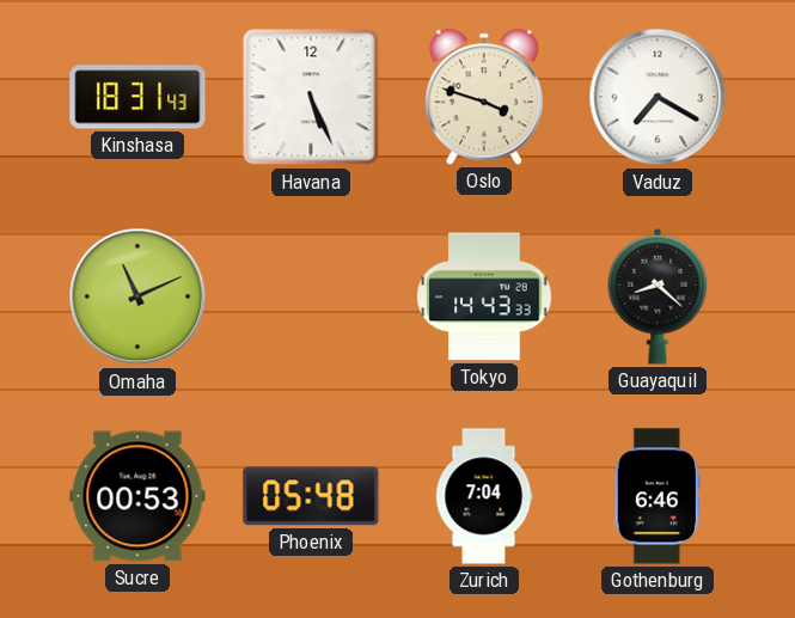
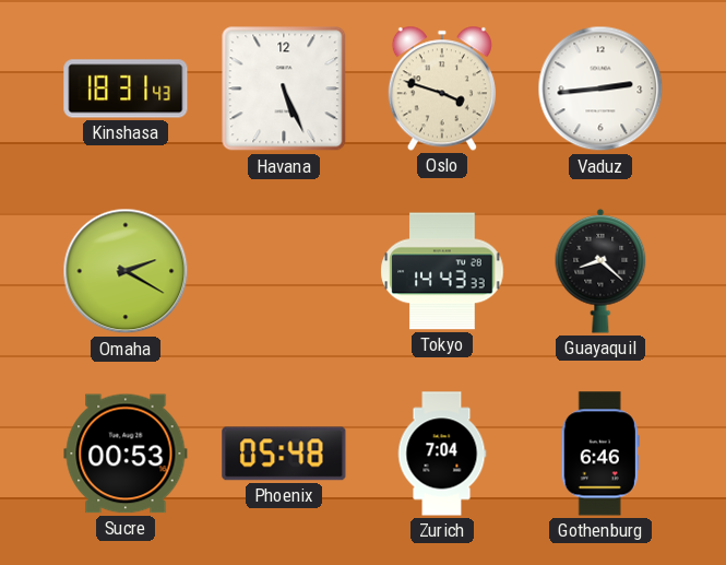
Vaduz: 7:20 -> 2:44
Omaha: 11:11 -> 2:20
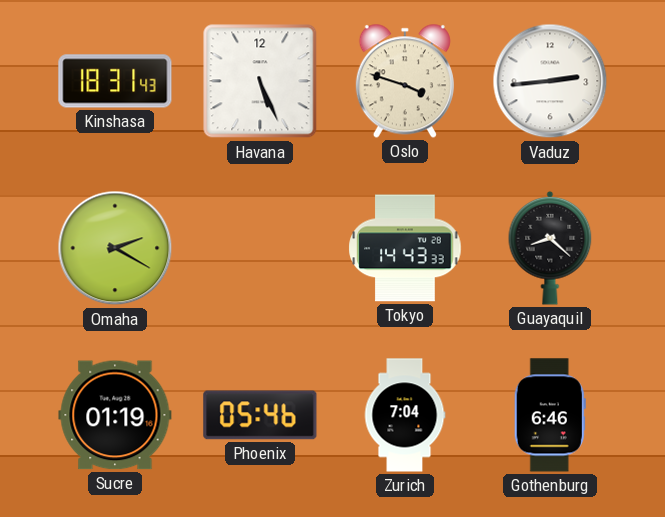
Sucre: 00:53 -> 01:19
Phoenix: 05:48 -> 05:46
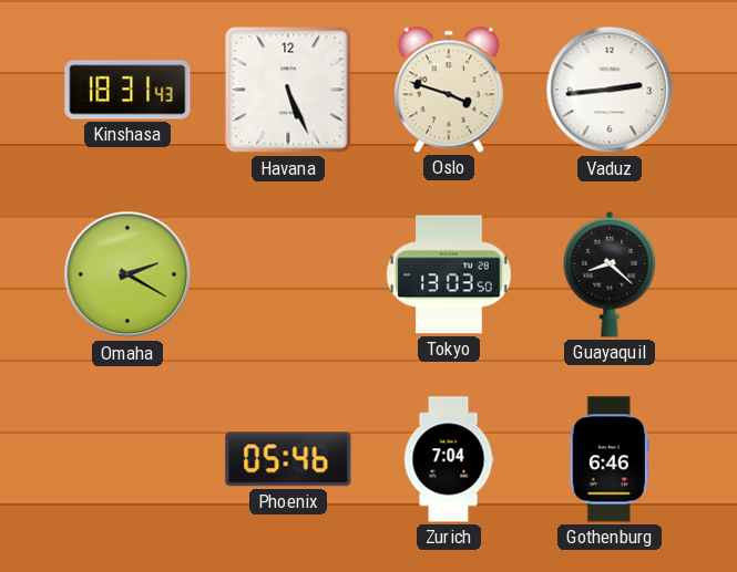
Tokyo: 14:43 -> 13:03
Sucre: 01:19 -> none
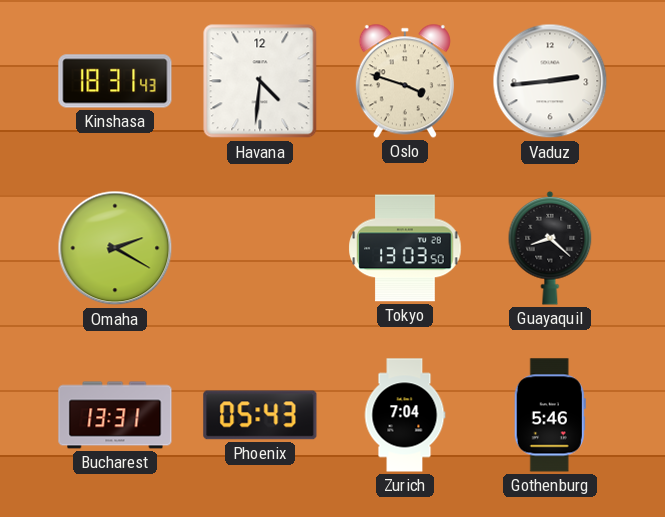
Havana: 5:26 -> 4:31
Bucharest: none -> 13:31
Phoenix: 05:46 -> 05:43
Gothenburg: 6:46 -> 5:46
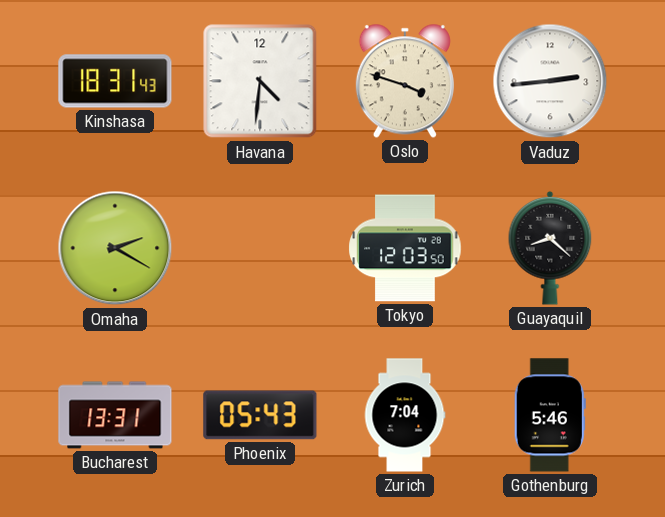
Tokyo: 13:03 -> 12:03
